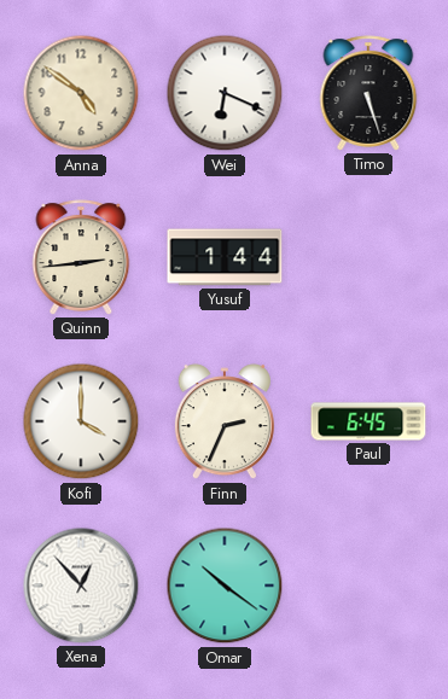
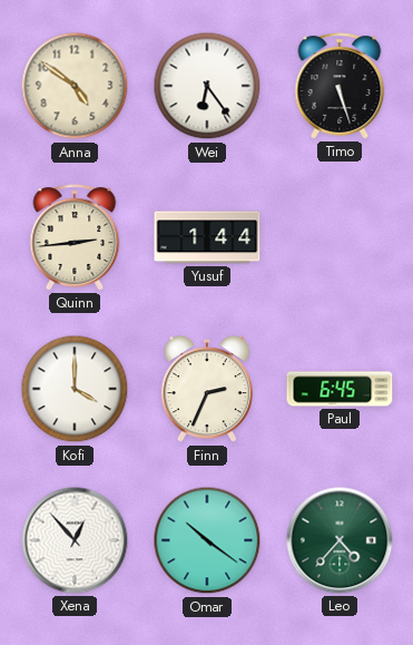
Wei: 6:19 -> 6:24
Leo: none -> 4:37
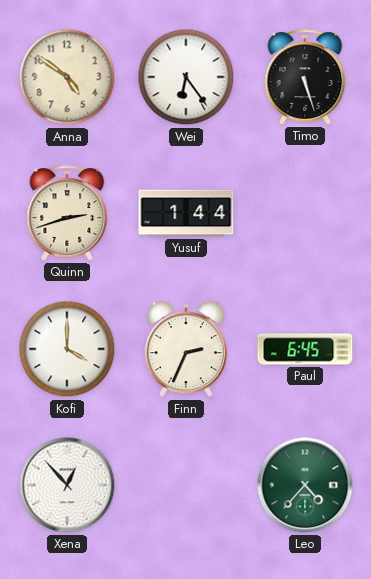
Quinn: 2:44 -> 2:42
Omar: 10:21 -> none
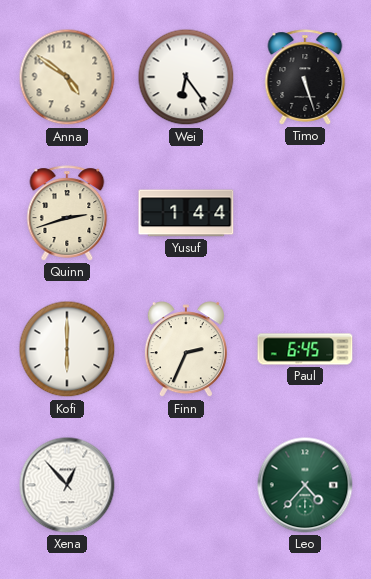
Kofi: 4:00 -> 6:00
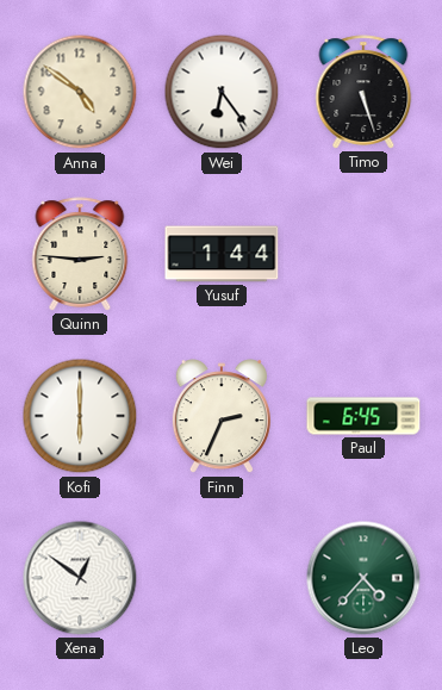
Quinn: 2:42 -> 2:46
Xena: 12:53 -> 12:51
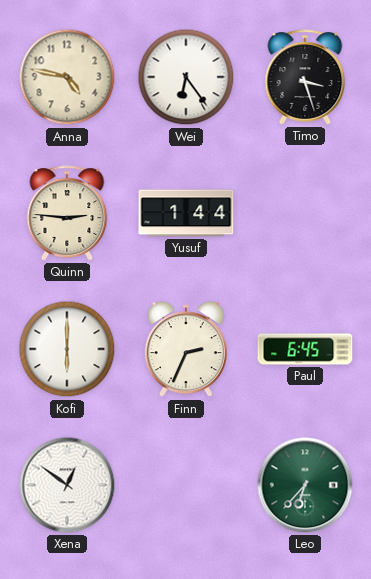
Anna: 4:51 -> 4:47
Timo: 5:27 -> 3:27
Leo: 4:37 -> 6:37
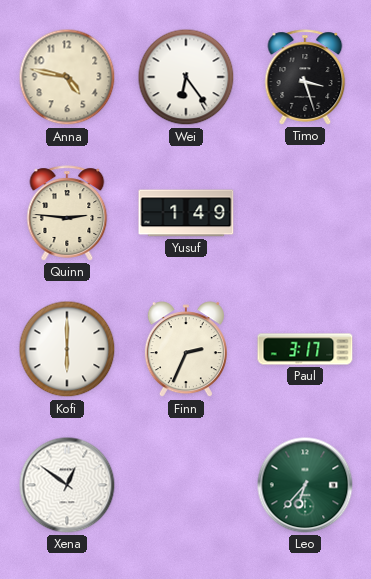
Yusuf: 1:44 -> 1:49
Paul: 6:45 -> 3:17
